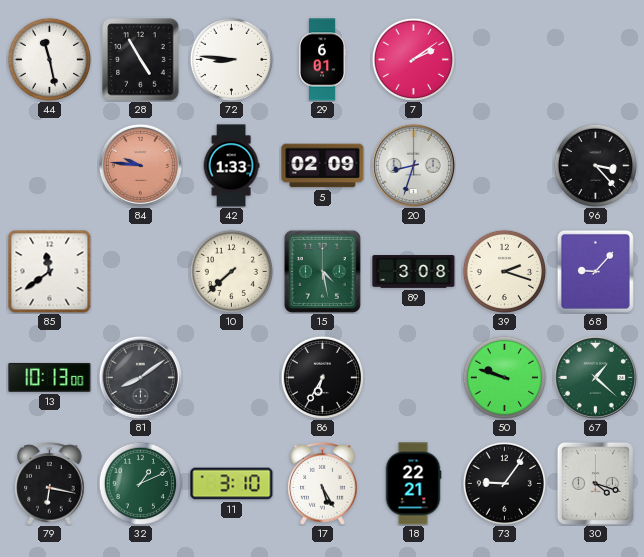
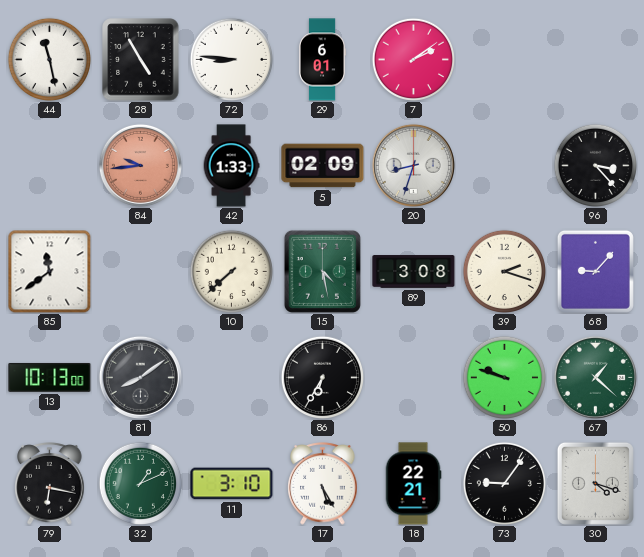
84: 9:46 -> 9:44
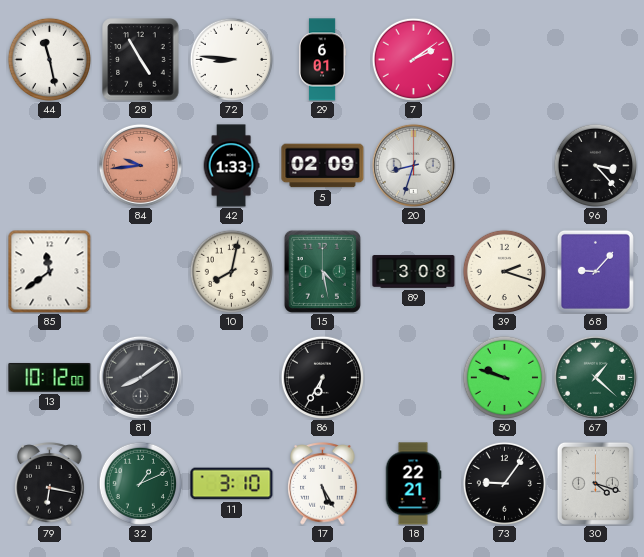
10: 7:38 -> 8:02
13: 10:13 -> 10:12
